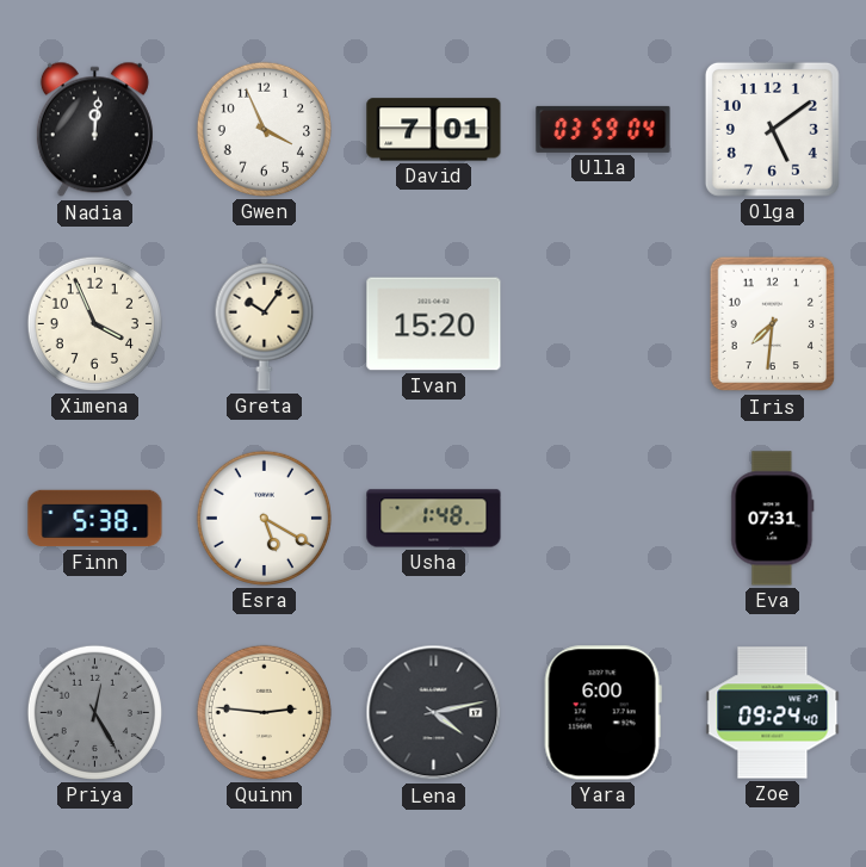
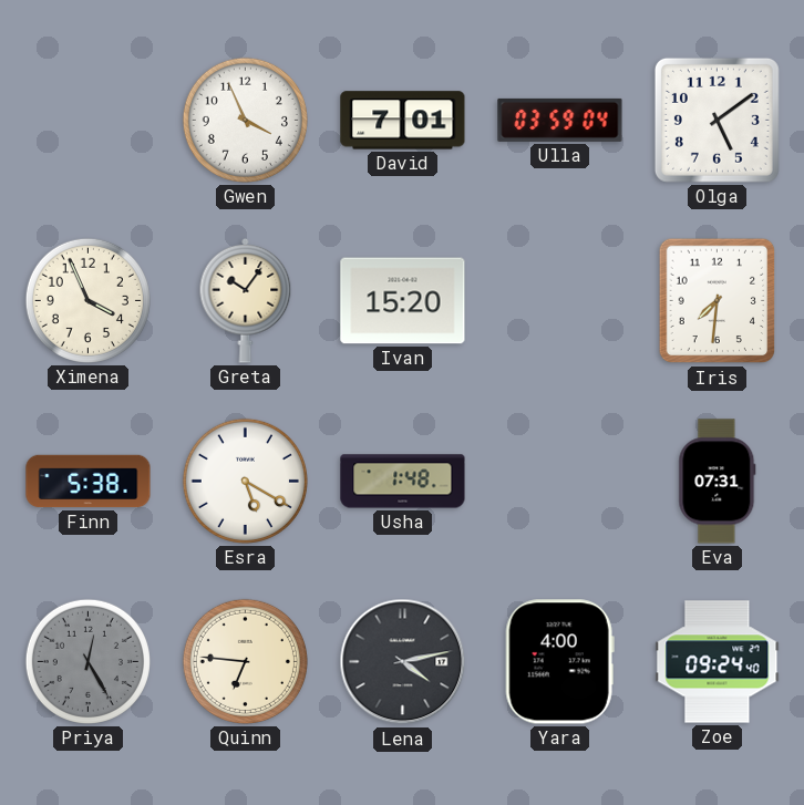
Nadia: 12:01 -> none
Quinn: 2:46 -> 6:46
Yara: 6:00 -> 4:00
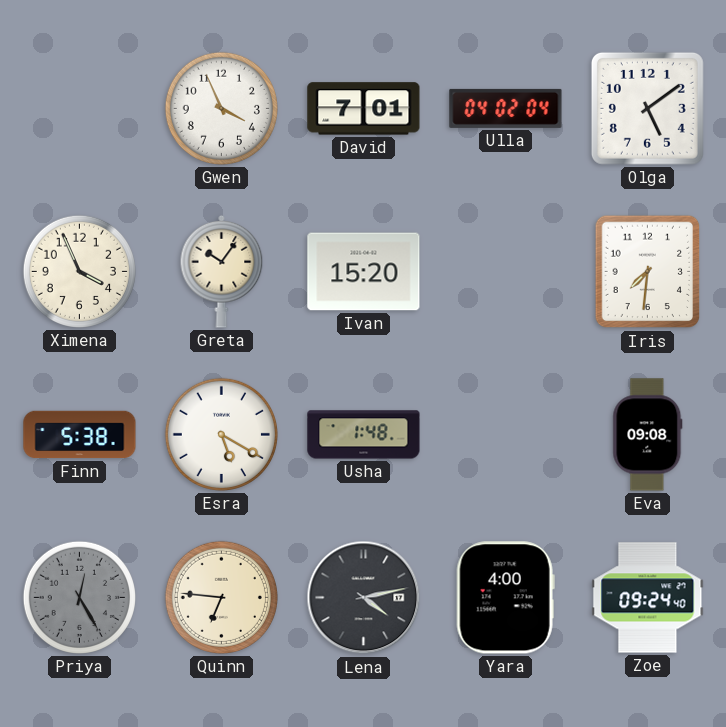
Ulla: 03:59 -> 04:02
Eva: 07:31 -> 09:08
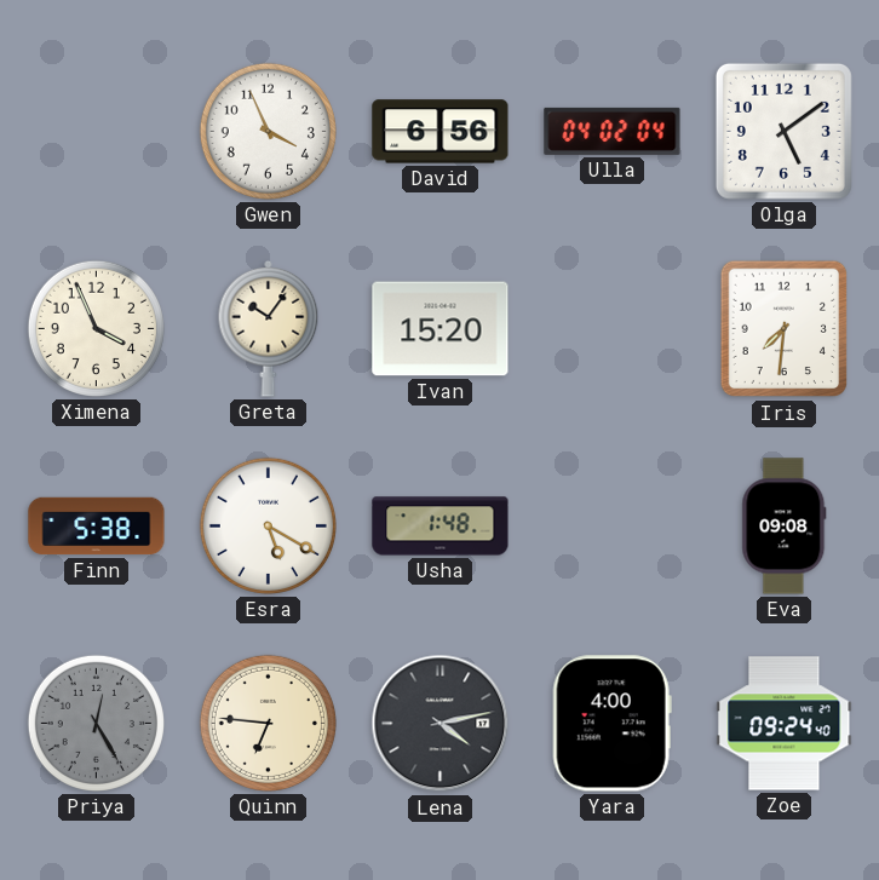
David: 7:01 -> 6:56
